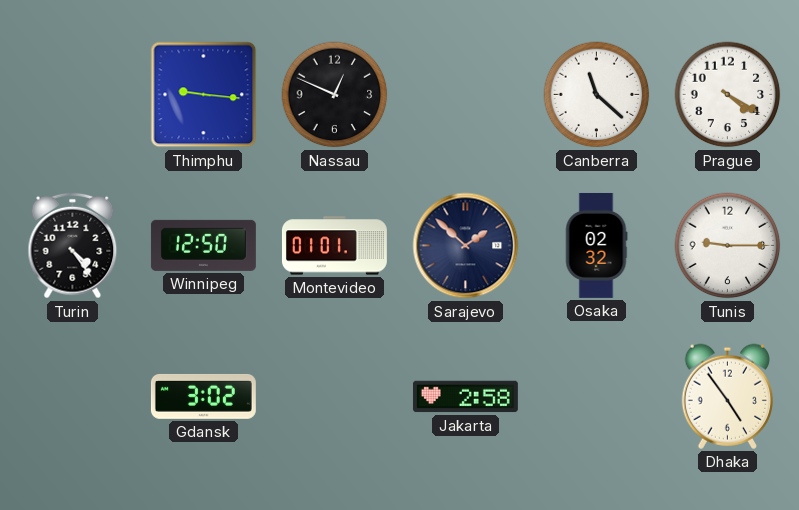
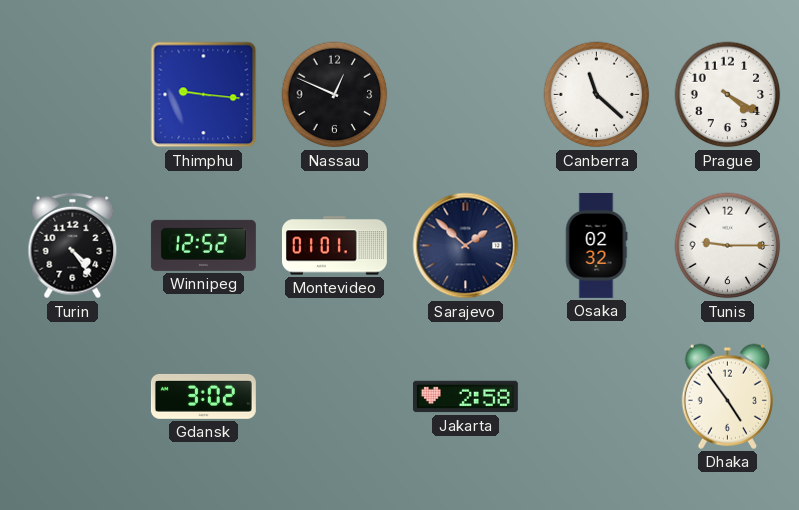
Winnipeg: 12:50 -> 12:52
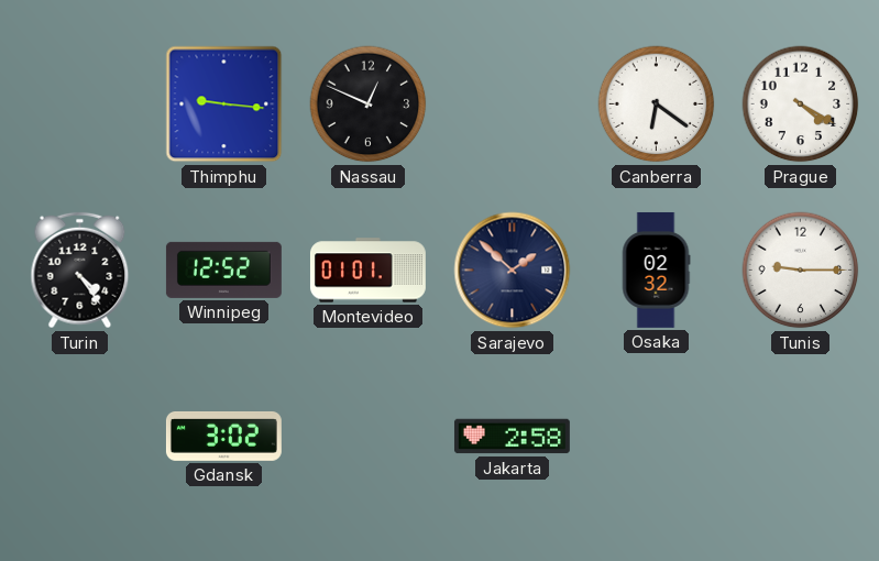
Canberra: 11:22 -> 6:21
Dhaka: 4:54 -> none
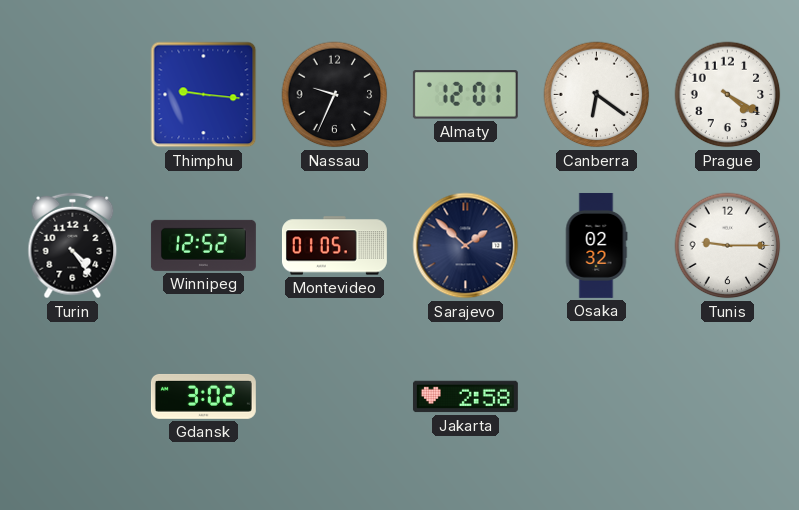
Nassau: 12:49 -> 9:34
Almaty: none -> 12:01
Montevideo: 01:01 -> 01:05
